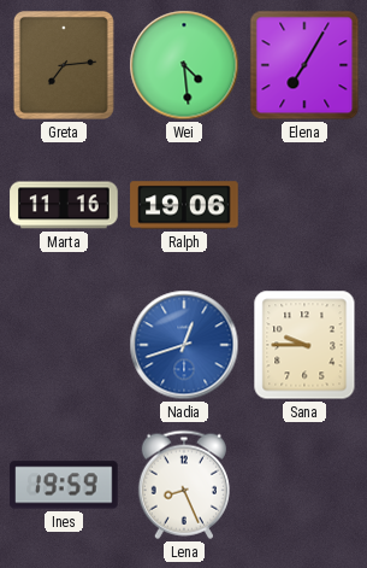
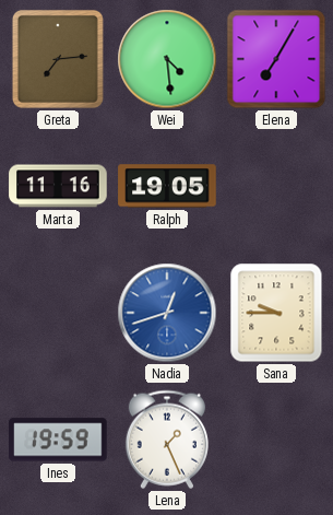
Ralph: 19:06 -> 19:05
Lena: 8:26 -> 1:26
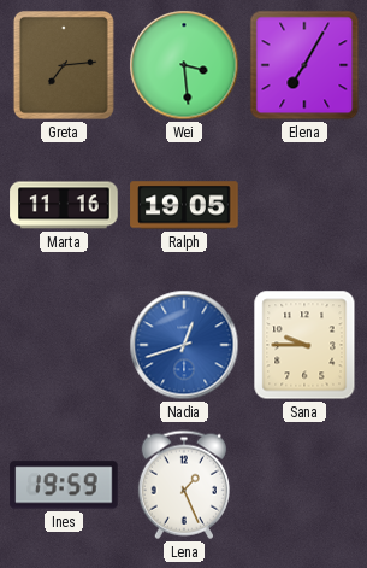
Wei: 4:29 -> 3:29
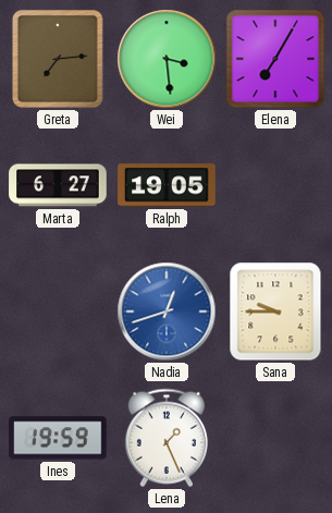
Marta: 11:16 -> 6:27
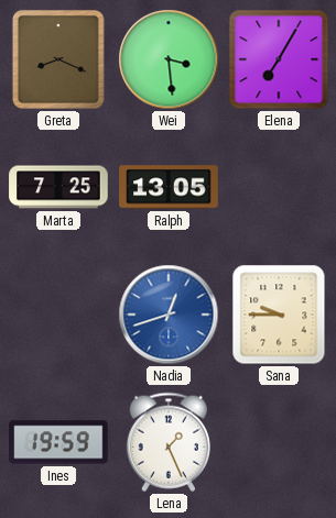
Greta: 7:14 -> 8:19
Marta: 6:27 -> 7:25
Ralph: 19:05 -> 13:05
